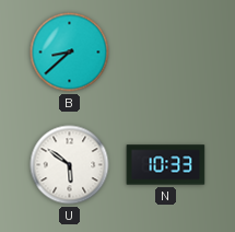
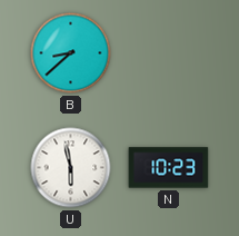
U: 5:51 -> 5:58
N: 10:33 -> 10:23
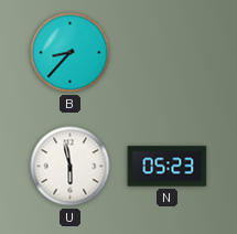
B: 8:38 -> 8:37
N: 10:23 -> 05:23
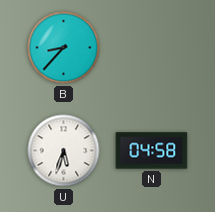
U: 5:58 -> 5:33
N: 05:23 -> 04:58
